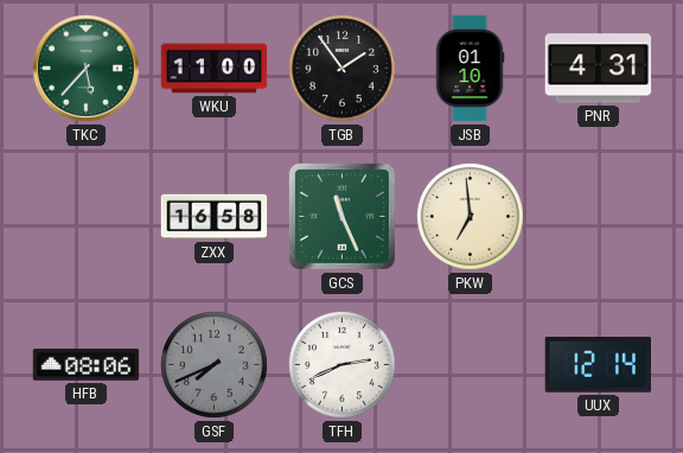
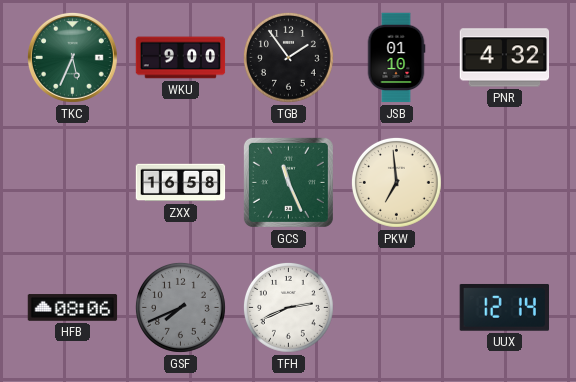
TKC: 5:37 -> 5:34
WKU: 11:00 -> 9:00
PNR: 4:31 -> 4:32
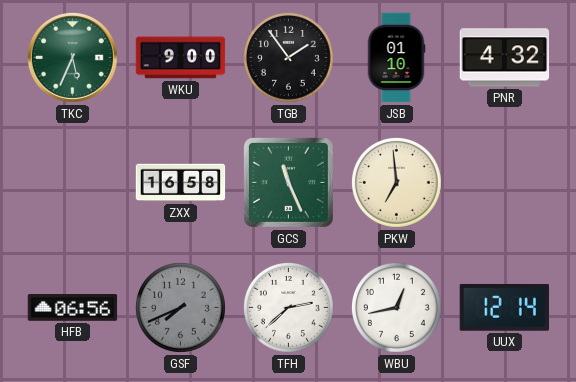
HFB: 08:06 -> 06:56
TFH: 2:41 -> 2:38
WBU: none -> 12:43
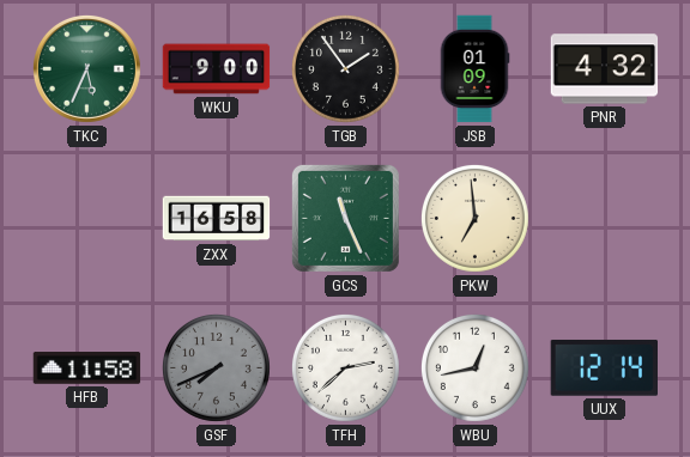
JSB: 01:10 -> 01:09
HFB: 06:56 -> 11:58
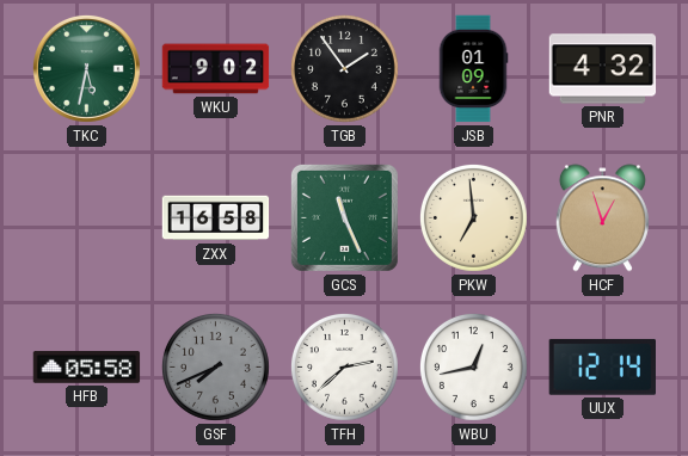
TKC: 5:34 -> 5:32
WKU: 9:00 -> 9:02
HCF: none -> 12:57
HFB: 11:58 -> 05:58
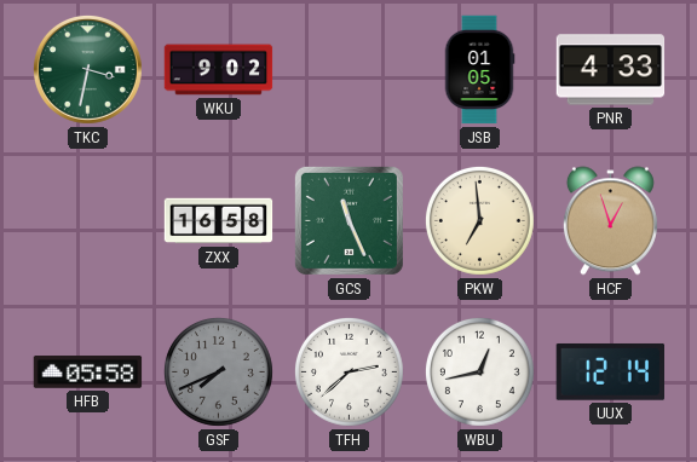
TKC: 5:32 -> 3:32
TGB: 1:54 -> none
JSB: 01:09 -> 01:05
PNR: 4:32 -> 4:33
